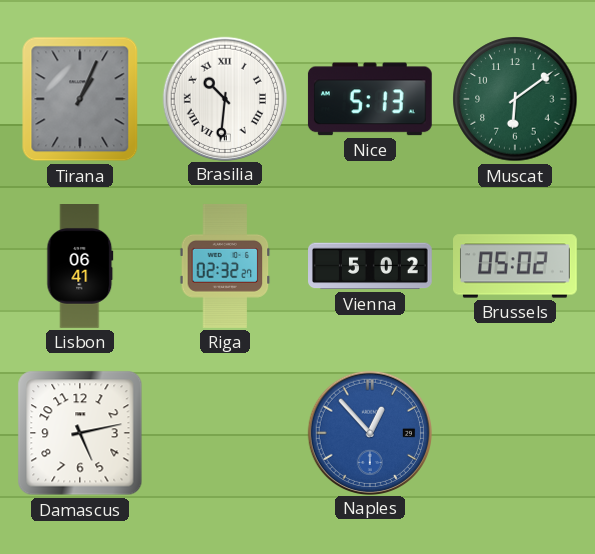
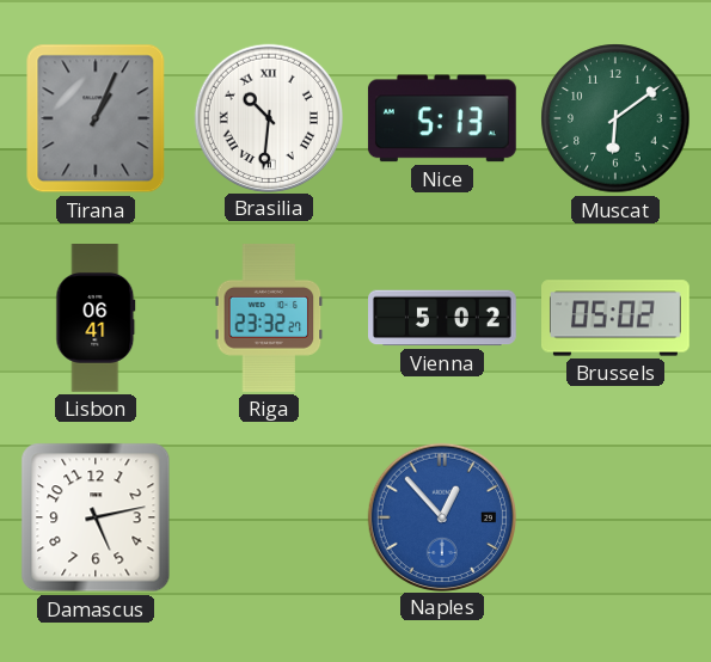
Riga: 02:32 -> 23:32
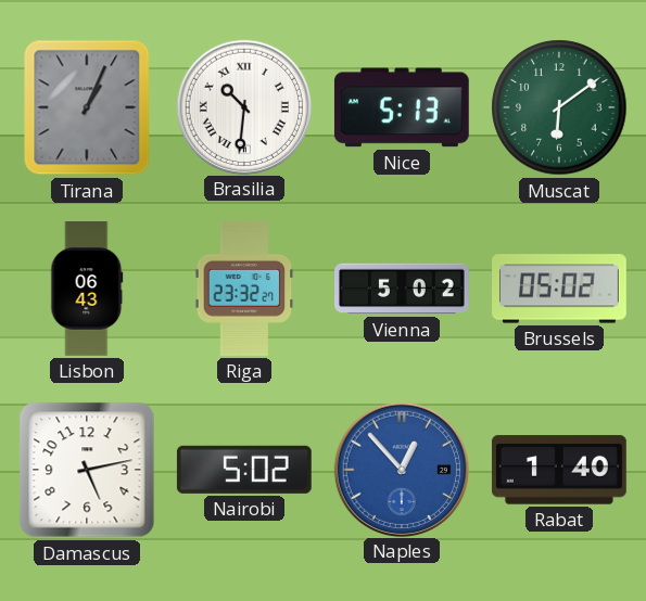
Lisbon: 06:41 -> 06:43
Nairobi: none -> 5:02
Rabat: none -> 1:40
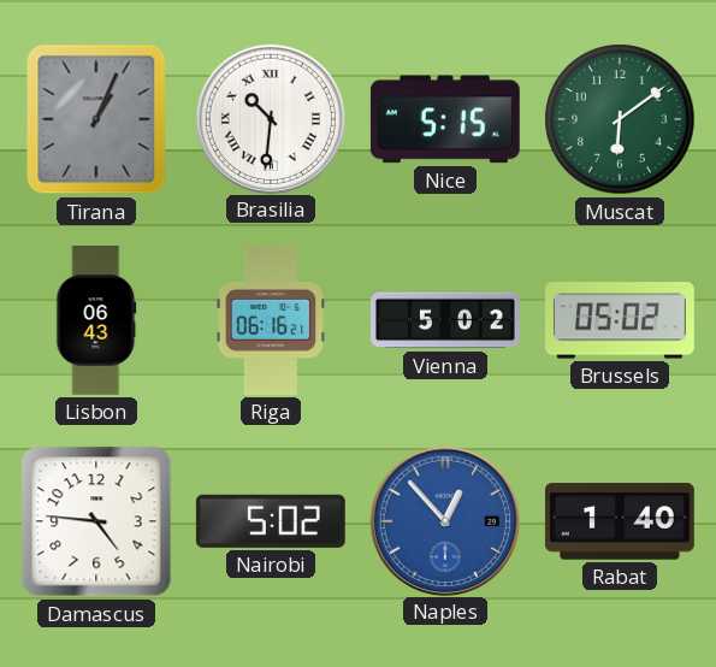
Nice: 5:13 -> 5:15
Riga: 23:32 -> 06:16
Damascus: 5:13 -> 4:46
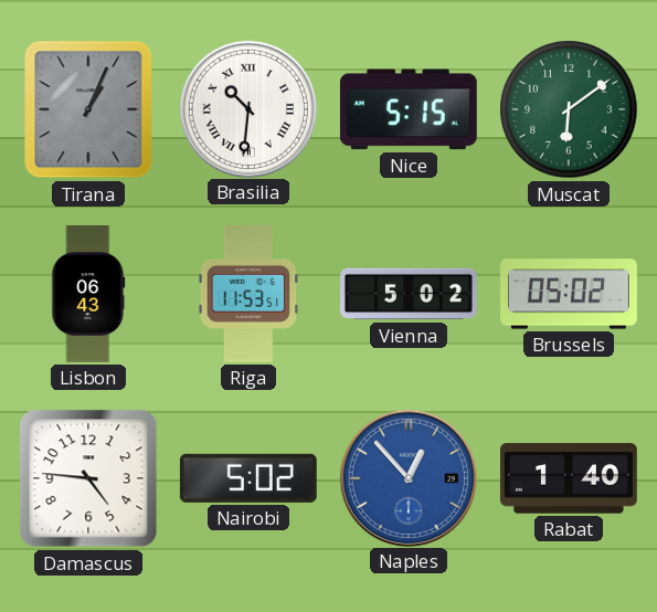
Riga: 06:16 -> 11:53
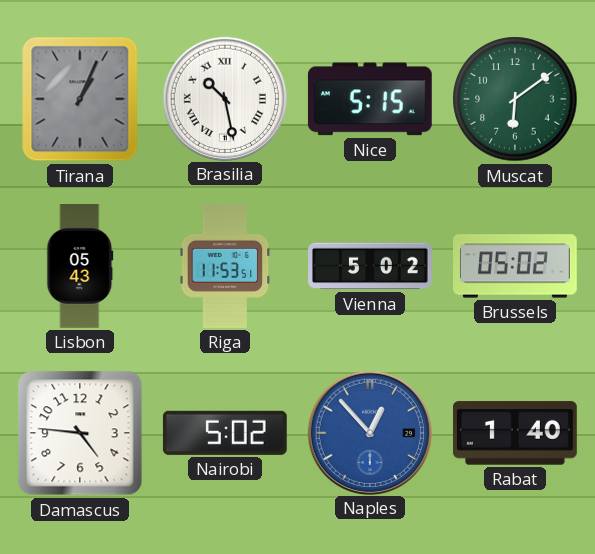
Brasilia: 10:31 -> 10:28
Lisbon: 06:43 -> 05:43
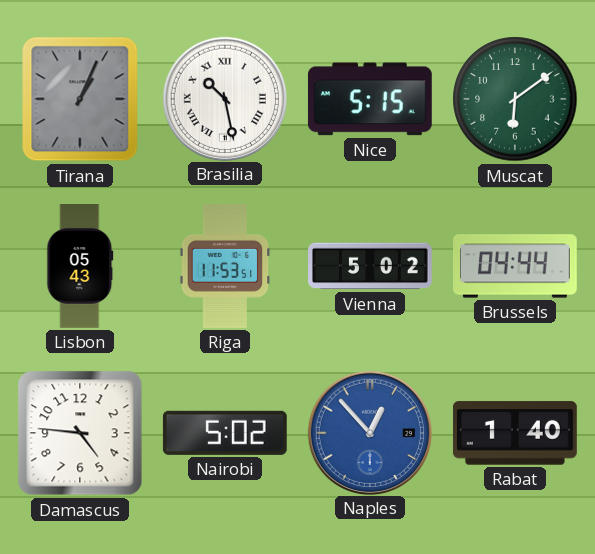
Brussels: 05:02 -> 04:44
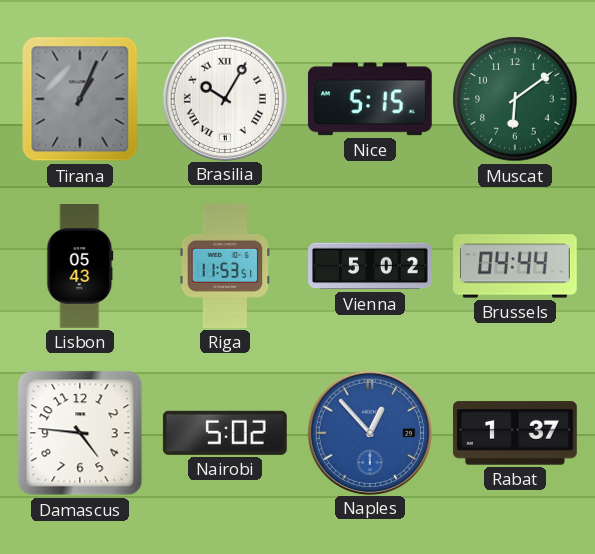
Brasilia: 10:28 -> 10:05
Rabat: 1:40 -> 1:37
